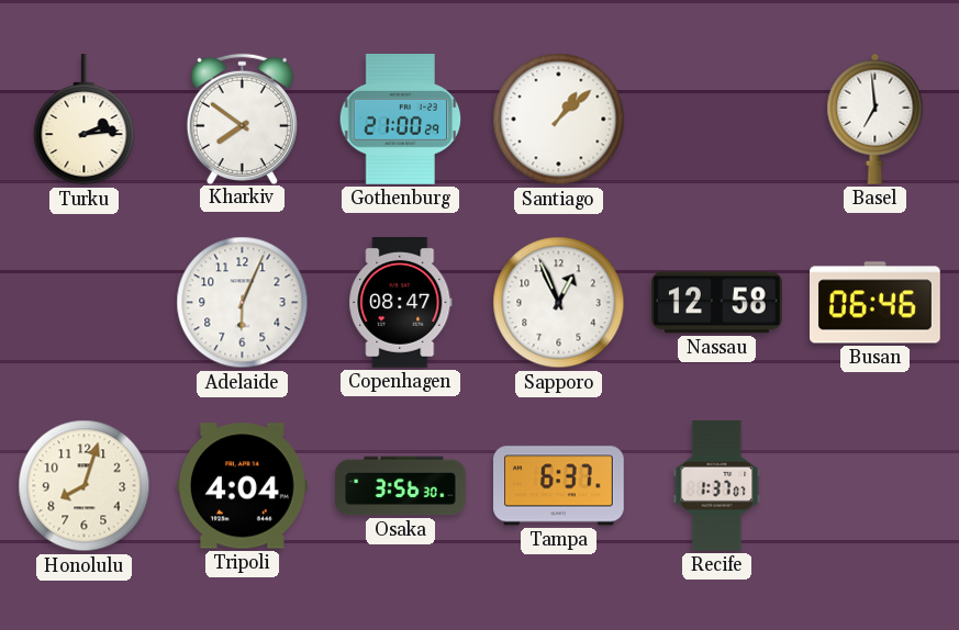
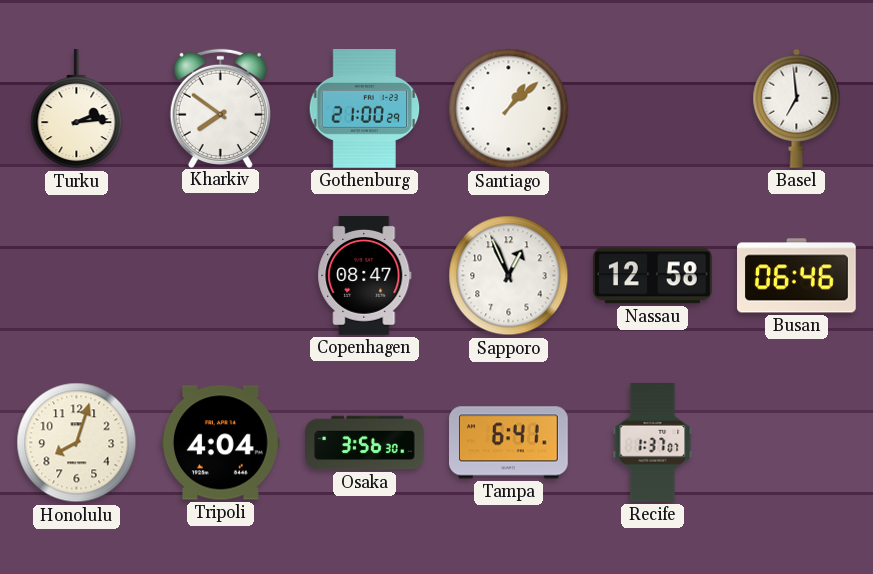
Adelaide: 6:04 -> none
Tampa: 6:37 -> 6:41
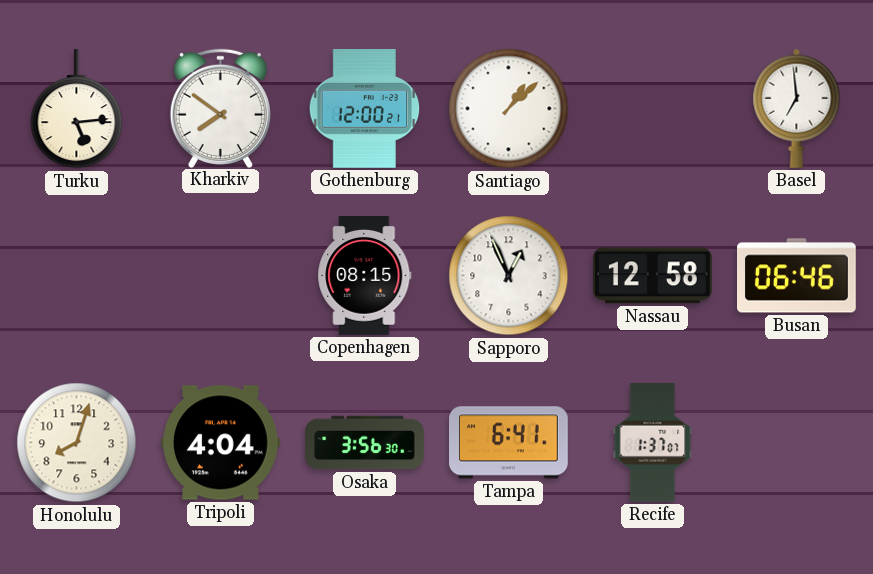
Turku: 2:14 -> 5:14
Gothenburg: 21:00 -> 12:00
Copenhagen: 08:47 -> 08:15
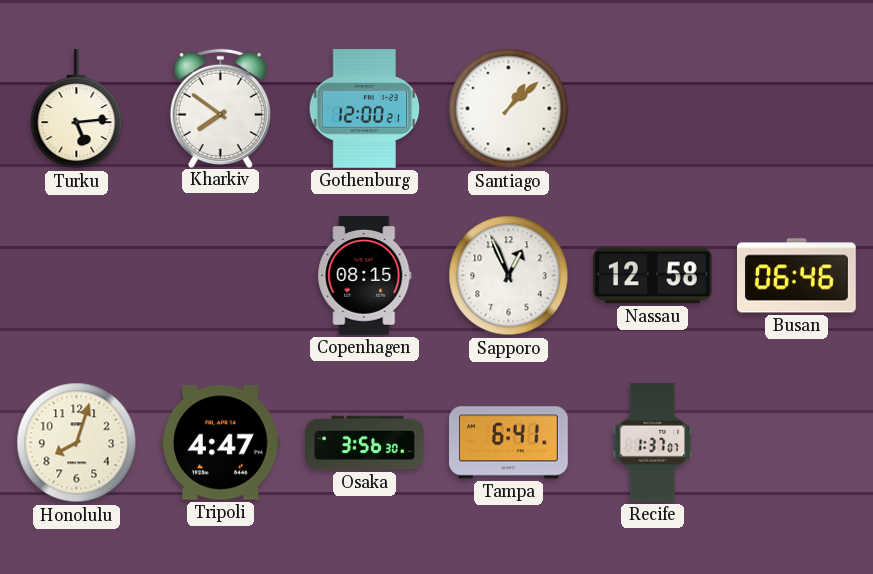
Basel: 6:59 -> none
Tripoli: 4:04 -> 4:47
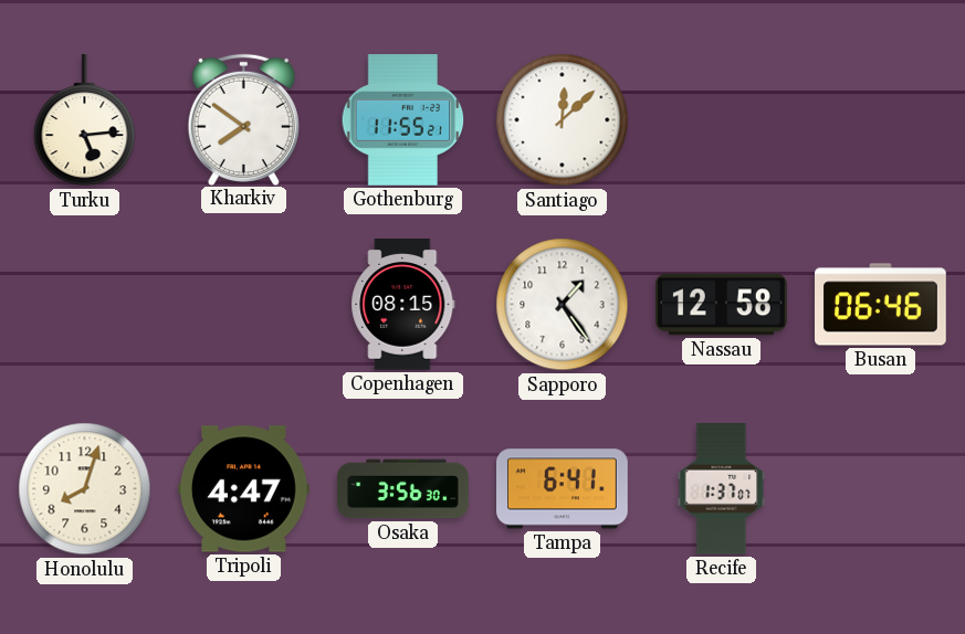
Gothenburg: 12:00 -> 11:55
Santiago: 1:08 -> 12:08
Sapporo: 12:56 -> 1:24
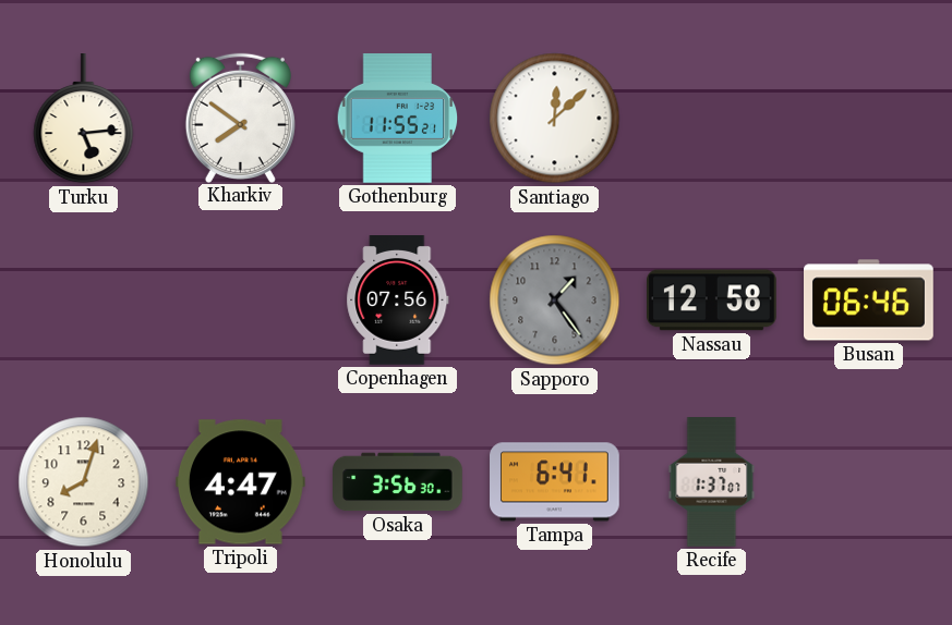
Copenhagen: 08:15 -> 07:56
Sapporo dial: white -> grey
